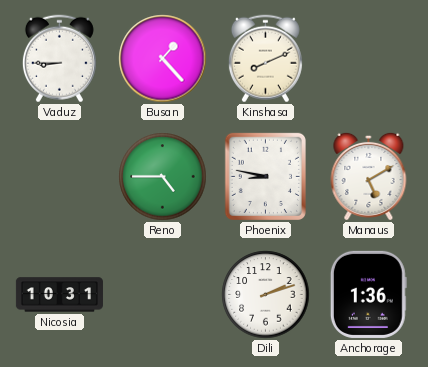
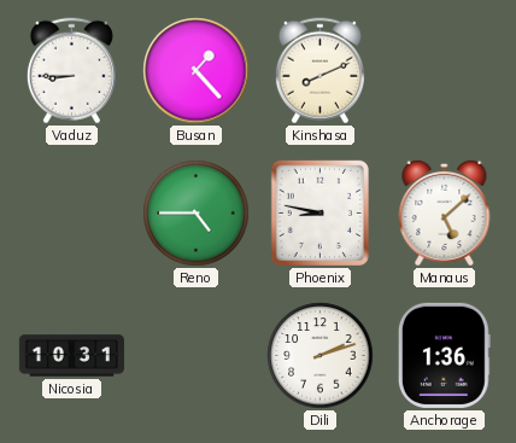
Manaus: 5:10 -> 5:08
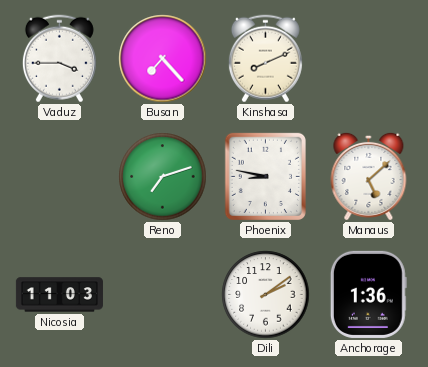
Vaduz: 8:45 -> 3:45
Busan: 1:23 -> 7:23
Reno: 4:45 -> 7:12
Nicosia: 10:31 -> 11:03
Dili: 2:12 -> 2:09
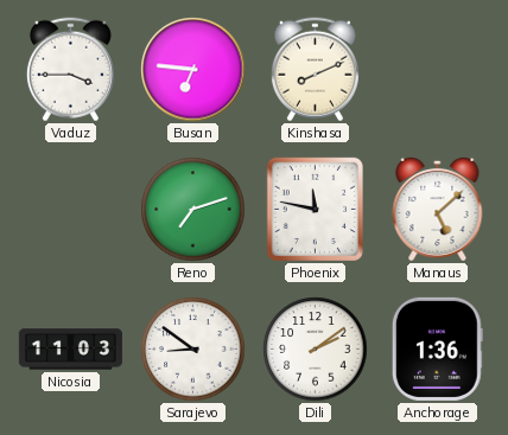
Busan: 7:23 -> 6:46
Phoenix: 8:47 -> 11:47
Sarajevo: none -> 8:51
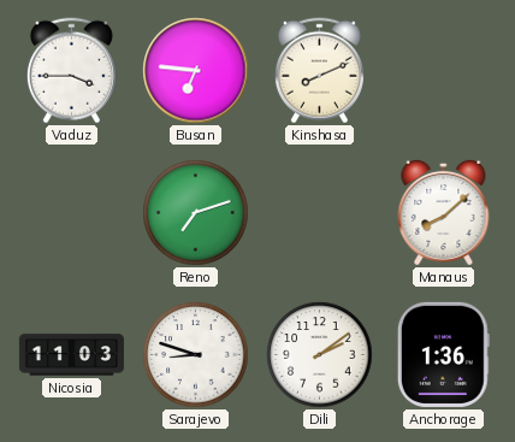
Phoenix: 11:47 -> none
Manaus: 5:08 -> 8:08
Sarajevo: 8:51 -> 8:48
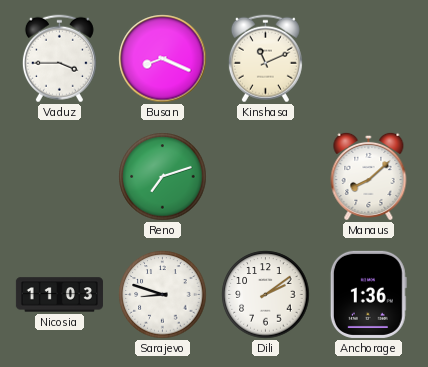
Busan: 6:46 -> 8:19
Kinshasa: 8:11 -> 11:11
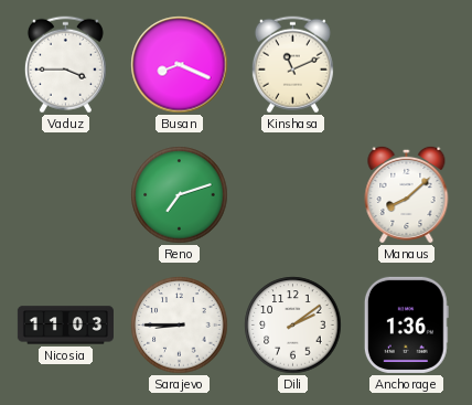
Sarajevo: 8:48 -> 8:45
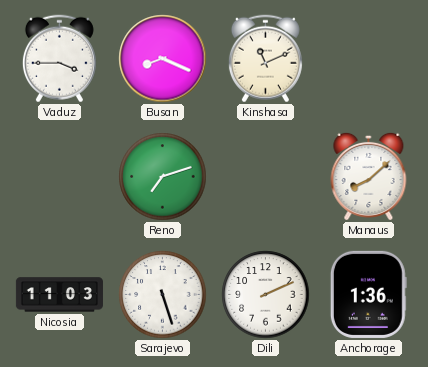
Sarajevo: 8:45 -> 5:27
Dili: 2:09 -> 2:11
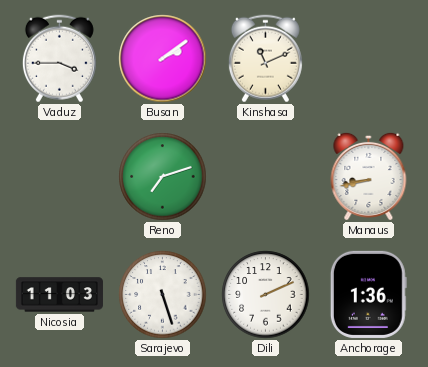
Busan: 8:19 -> 2:09
Manaus: 8:08 -> 8:43
